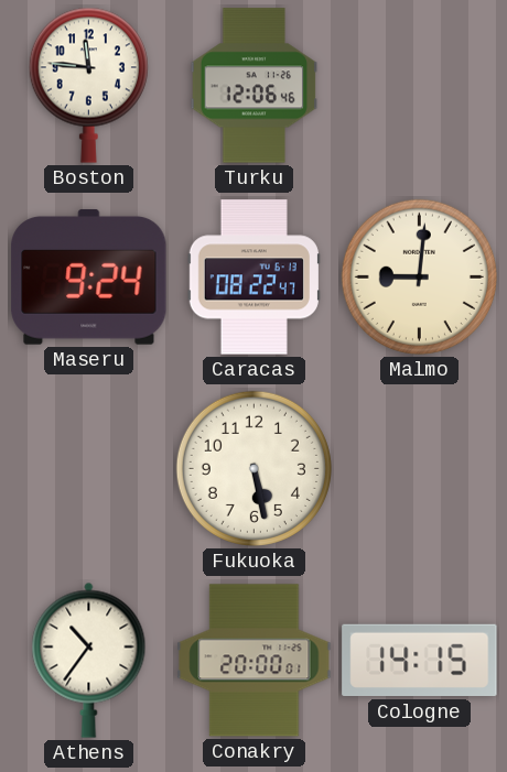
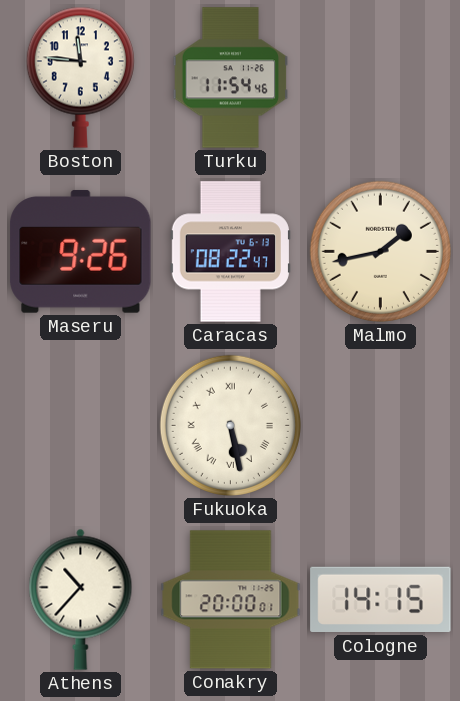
Turku: 12:06 -> 11:54
Maseru: 9:24 -> 9:26
Malmo: 9:01 -> 1:43
Fukuoka numerals: Arabic -> Roman
Athens: 10:36 -> 10:37
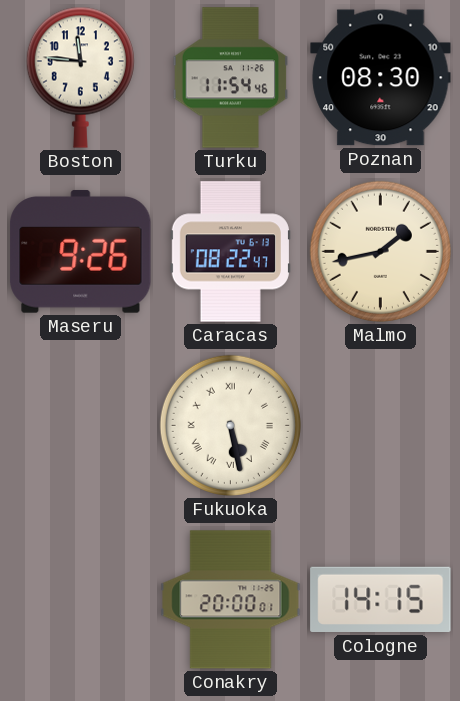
Poznan: none -> 08:30
Athens: 10:37 -> none
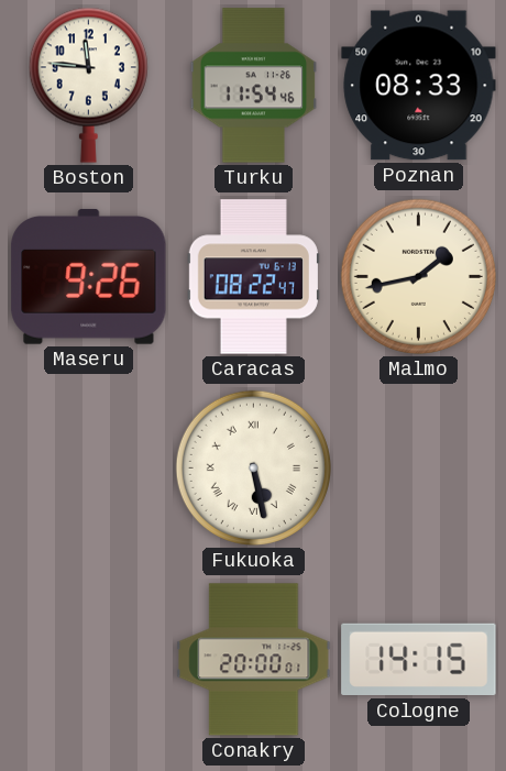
Poznan: 08:30 -> 08:33
